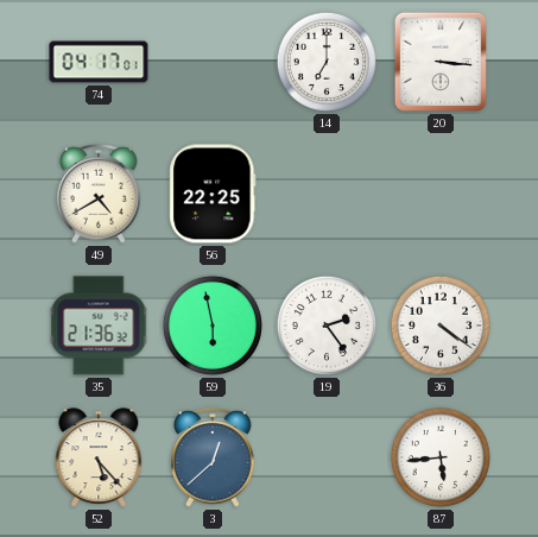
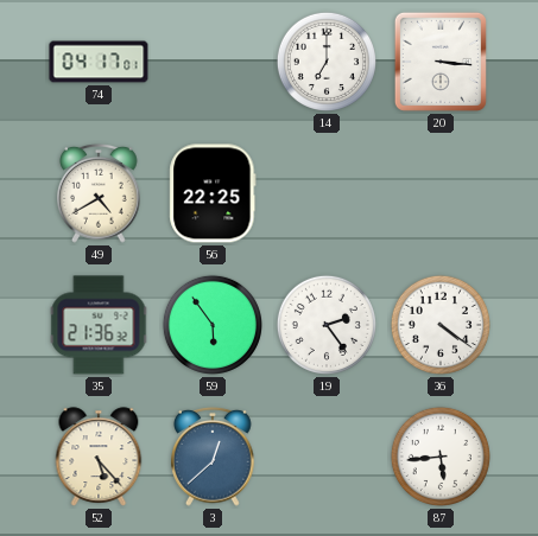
59: 5:58 -> 5:54
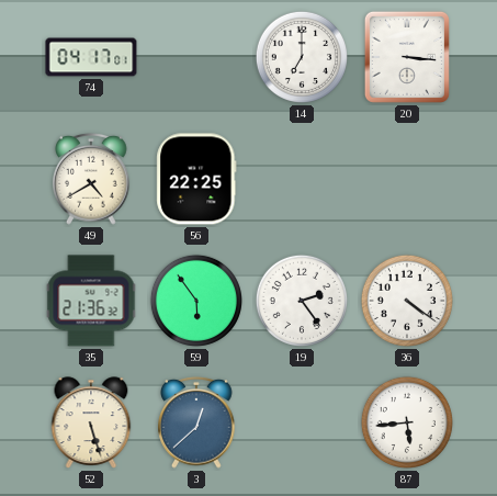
52: 5:23 -> 5:27
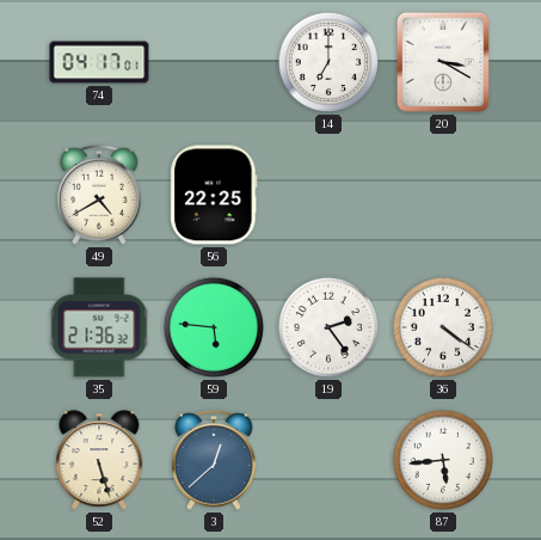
20: 3:16 -> 3:20
59: 5:54 -> 5:46
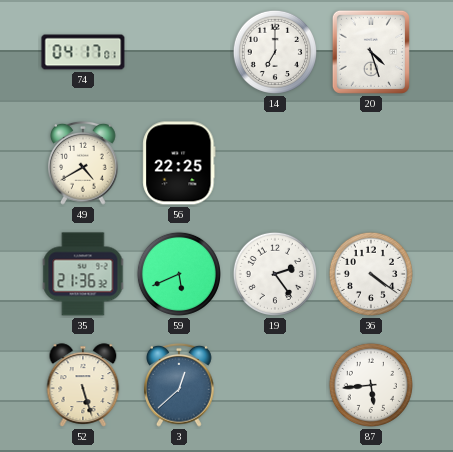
20: 3:20 -> 4:27
59: 5:46 -> 5:41
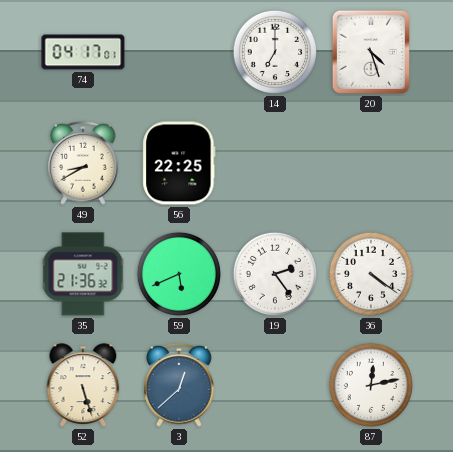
49: 4:40 -> 8:40
87: 5:44 -> 12:13
